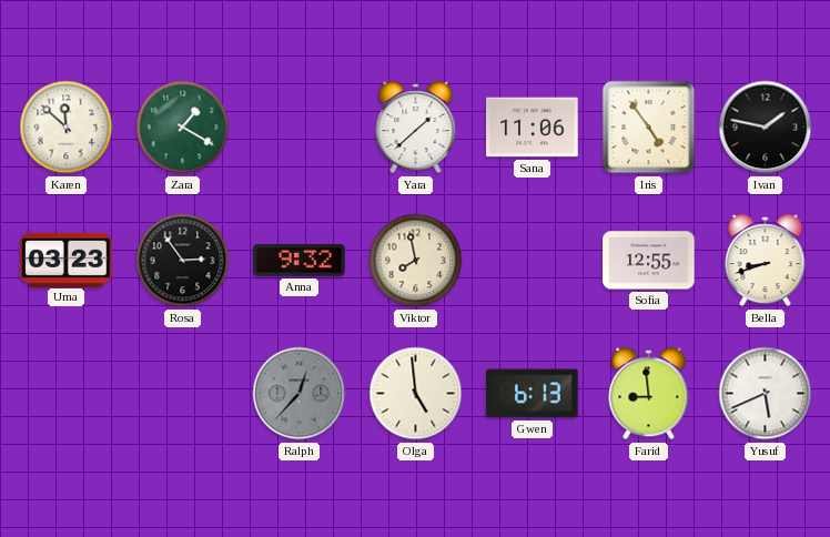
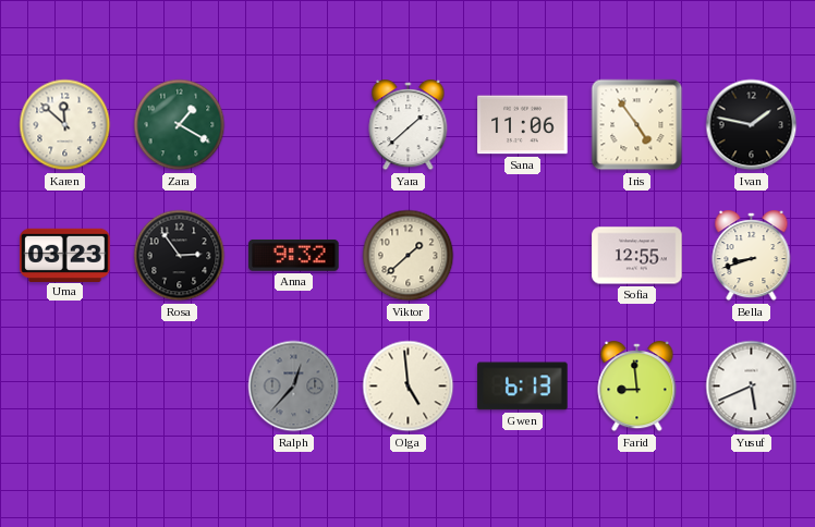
Viktor: 7:58 -> 1:38
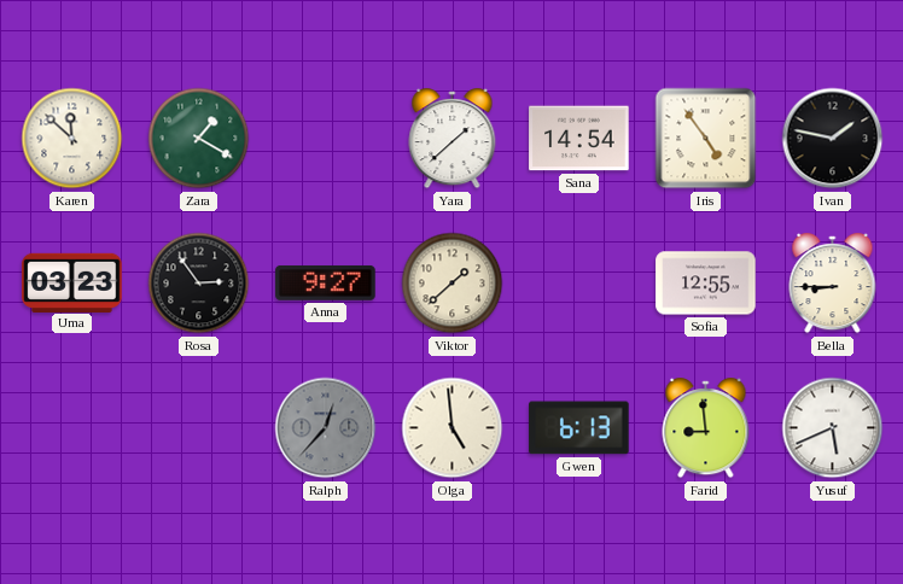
Sana: 11:06 -> 14:54
Anna: 9:32 -> 9:27
Bella: 8:42 -> 8:45
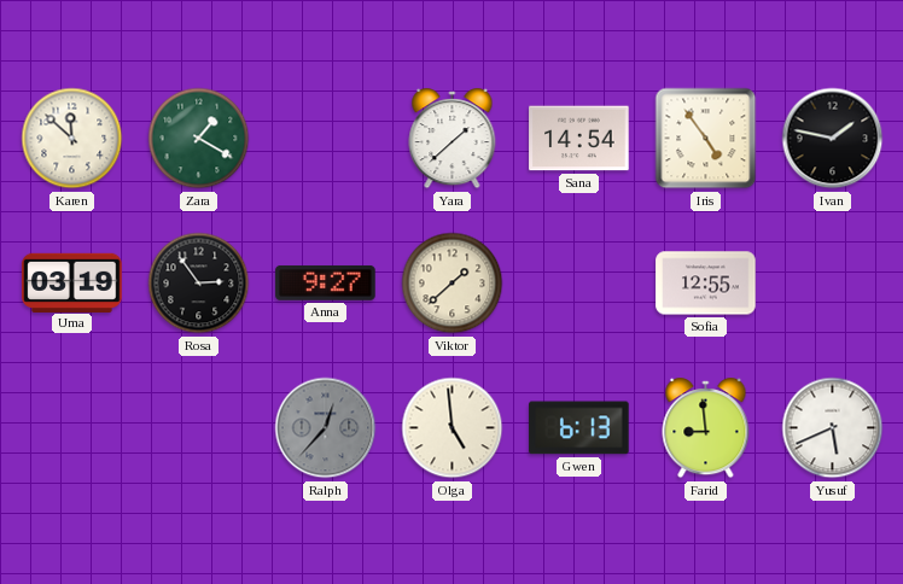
Uma: 03:23 -> 03:19
Bella: 8:45 -> none
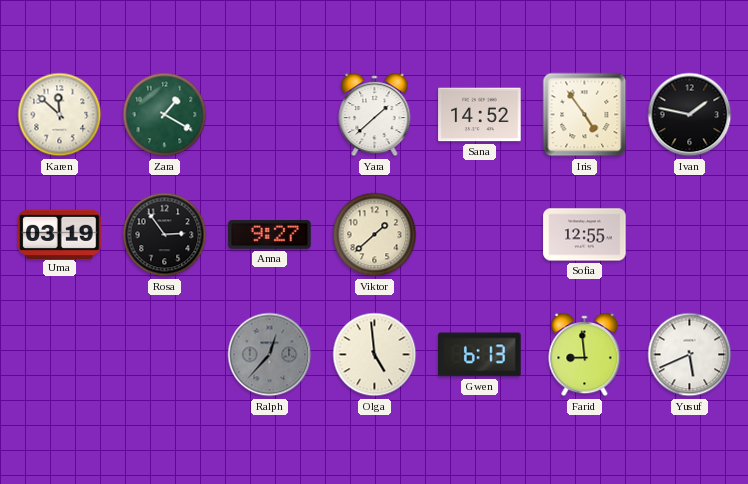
Sana: 14:54 -> 14:52
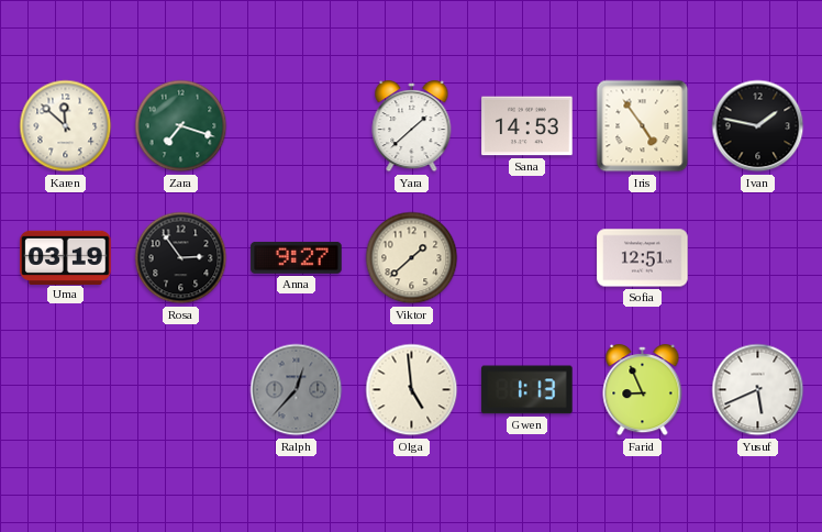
Zara: 1:20 -> 7:18
Sana: 14:52 -> 14:53
Sofia: 12:55 -> 12:51
Gwen: 6:13 -> 1:13
Farid: 8:59 -> 8:56
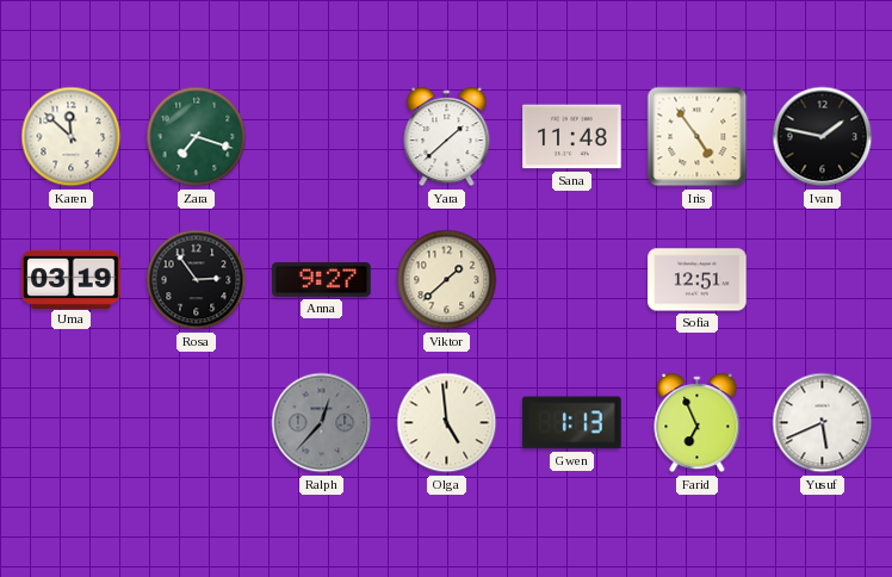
Sana: 14:53 -> 11:48
Farid: 8:56 -> 6:56
